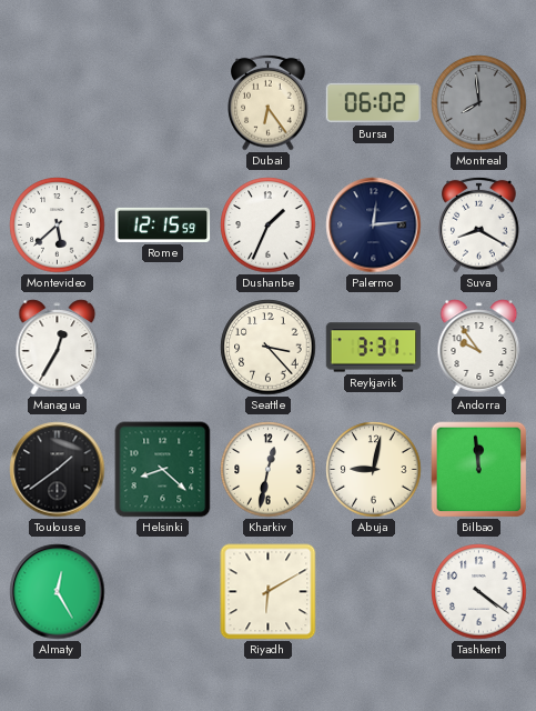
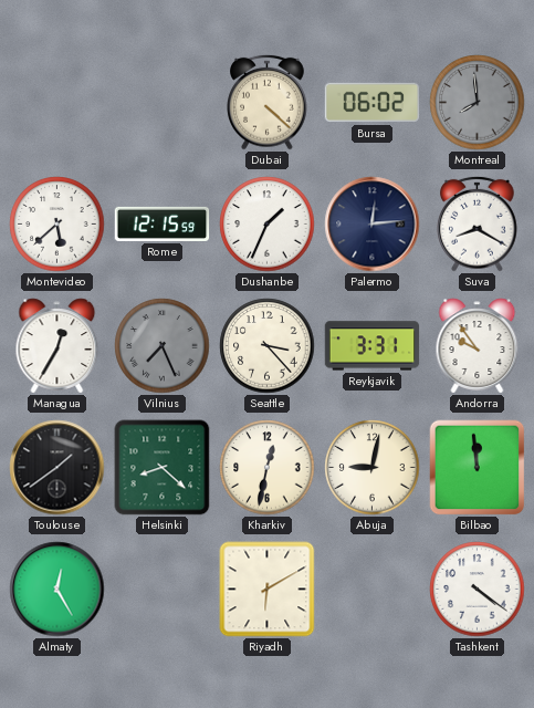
Dubai: 6:24 -> 4:22
Vilnius: none -> 7:26
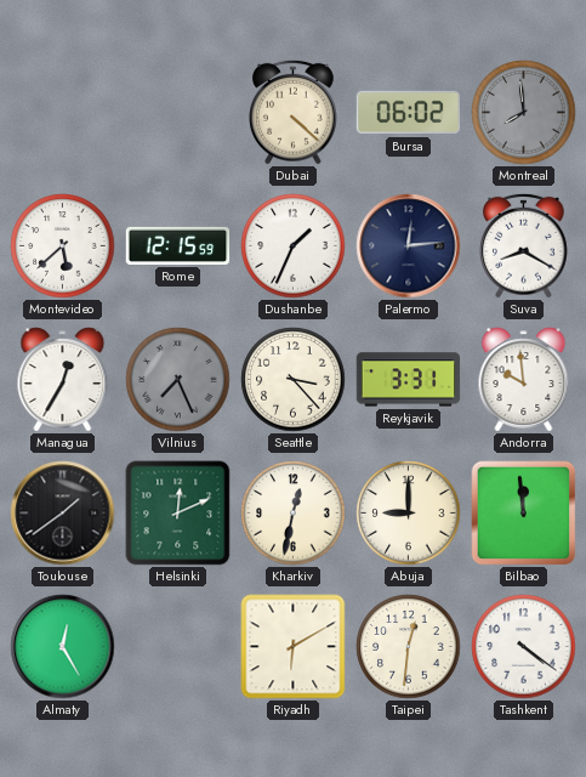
Andorra: 9:54 -> 9:59
Helsinki: 8:22 -> 12:11
Abuja: 9:02 -> 9:00
Taipei: none -> 12:31
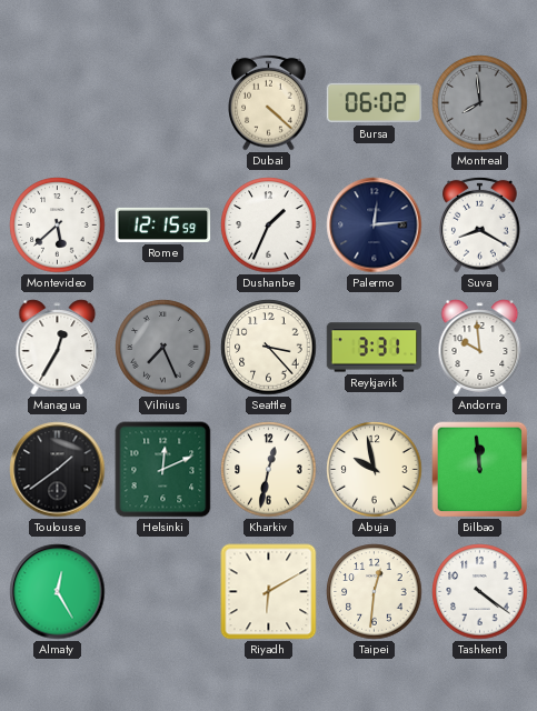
Abuja: 9:00 -> 9:58
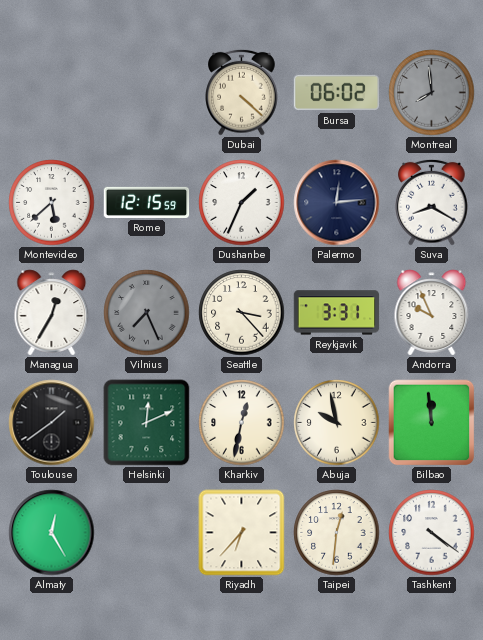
Andorra: 9:59 -> 9:56
Riyadh: 6:10 -> 6:37
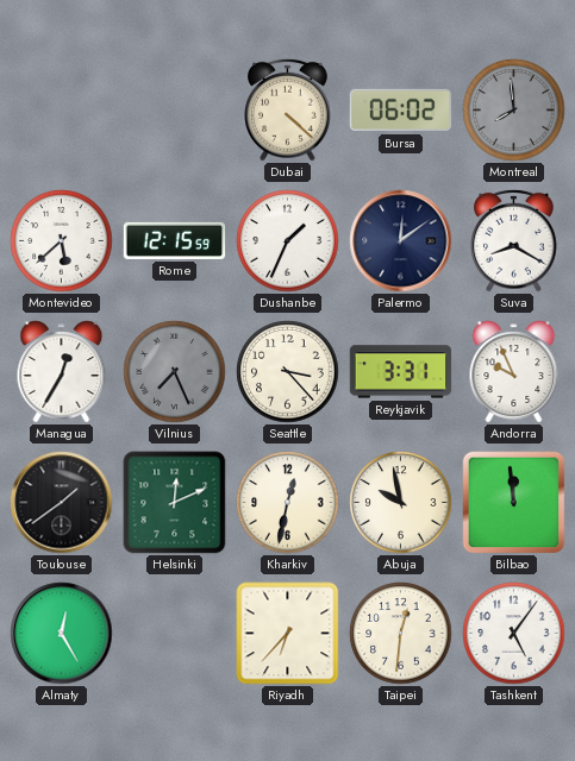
Palermo: 12:14 -> 12:09
Tashkent: 4:21 -> 5:06
